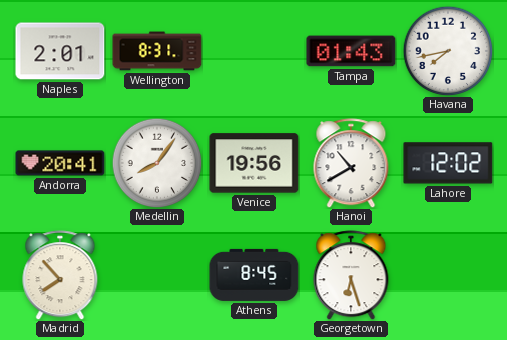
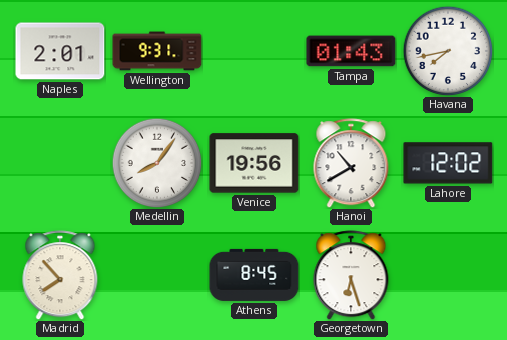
Wellington: 8:31 -> 9:31
Andorra: 20:41 -> none
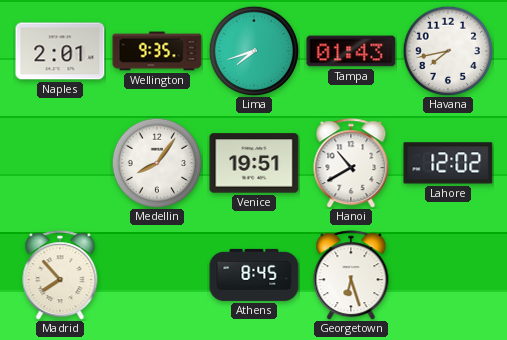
Wellington: 9:31 -> 9:35
Lima: none -> 7:42
Venice: 19:56 -> 19:51
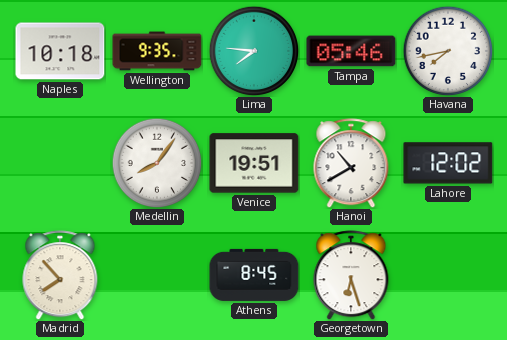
Naples: 2:01 -> 10:18
Lima: 7:42 -> 7:46
Tampa: 01:43 -> 05:46
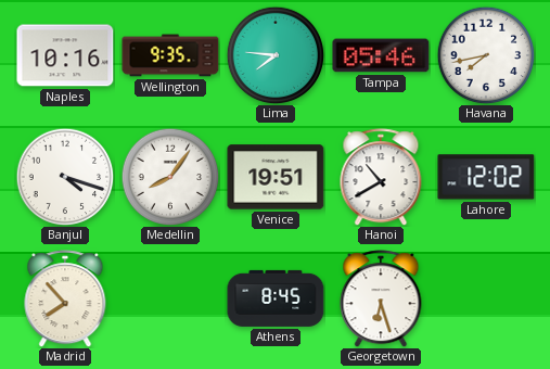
Naples: 10:18 -> 10:16
Banjul: none -> 4:18
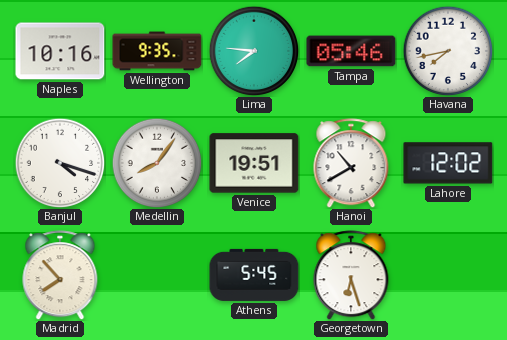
Athens: 8:45 -> 5:45
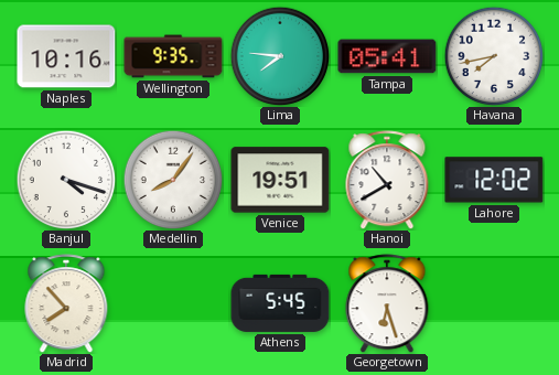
Tampa: 05:46 -> 05:41
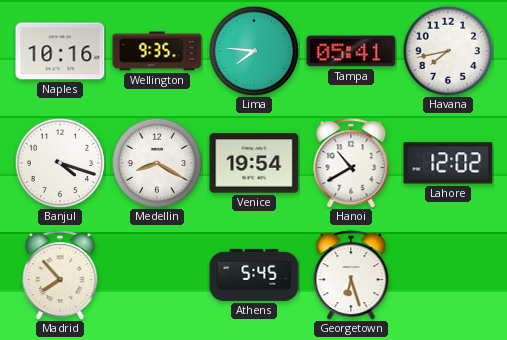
Medellin: 8:06 -> 8:20
Venice: 19:51 -> 19:54
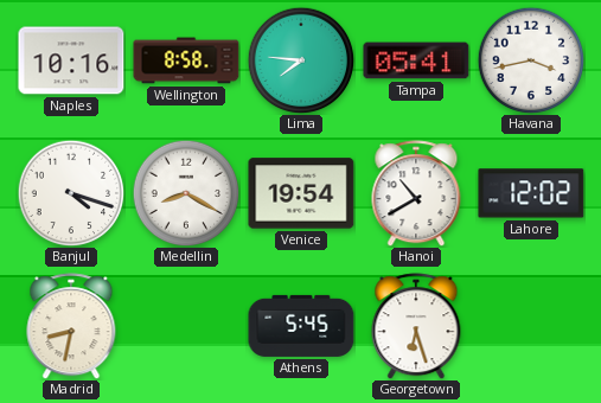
Wellington: 9:35 -> 8:58
Havana: 7:43 -> 3:43
Madrid: 7:53 -> 8:32
